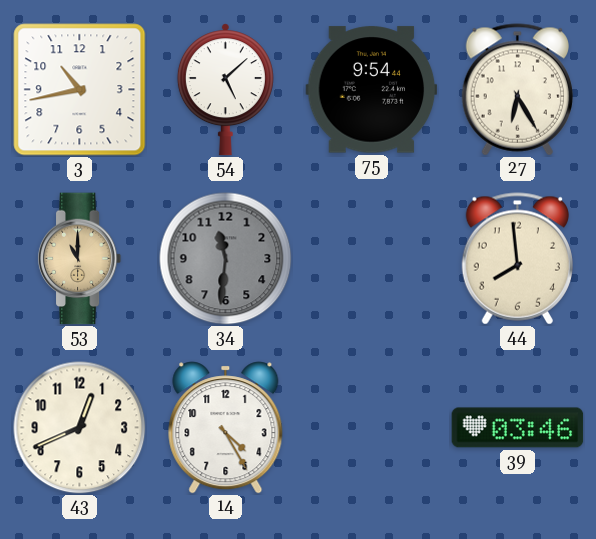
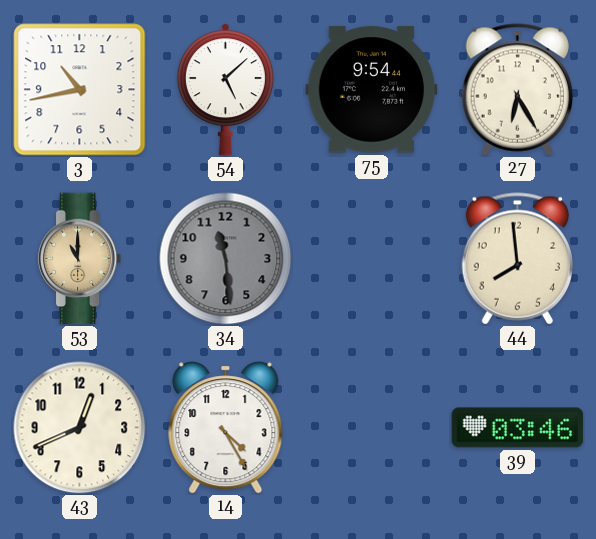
34: 11:31 -> 11:29
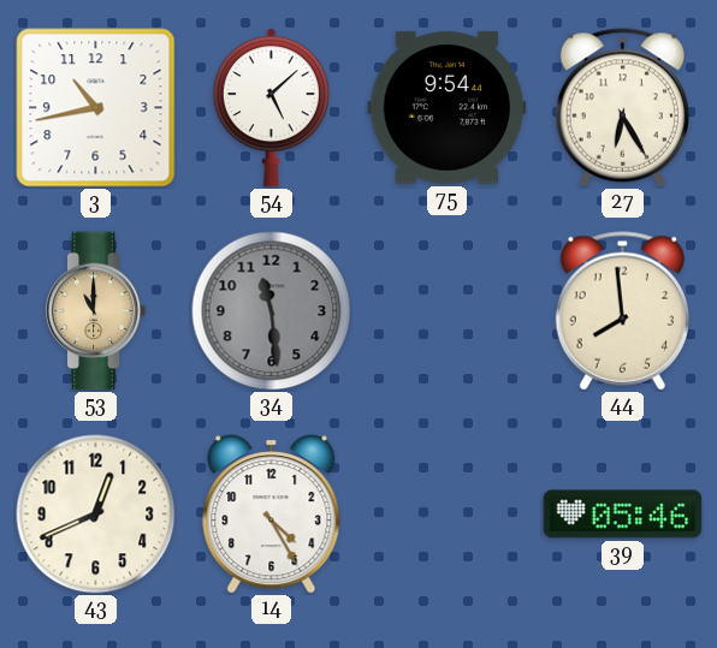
39: 03:46 -> 05:46
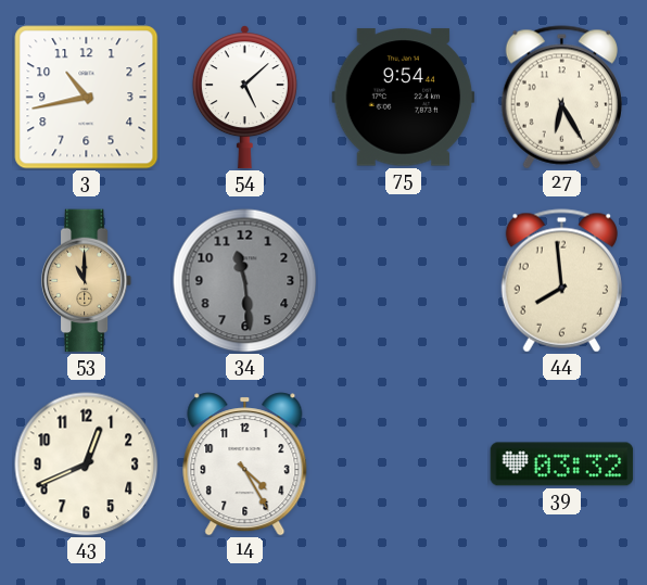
39: 05:46 -> 03:32
